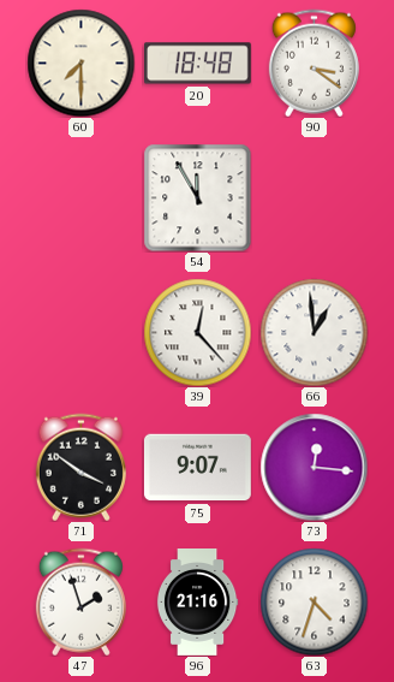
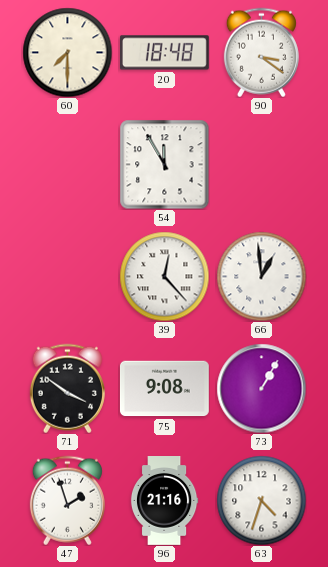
75: 9:07 -> 9:08
73: 12:16 -> 1:05
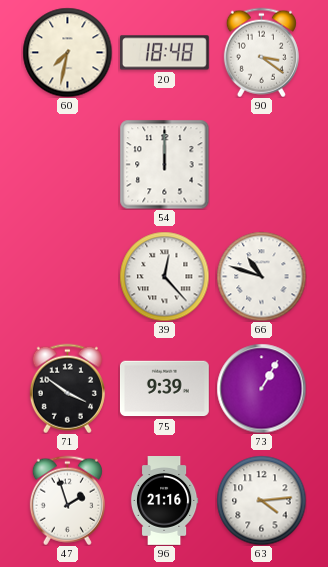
60: 7:30 -> 7:32
54: 11:55 -> 12:00
66: 12:59 -> 10:48
75: 9:08 -> 9:39
63: 4:33 -> 4:14
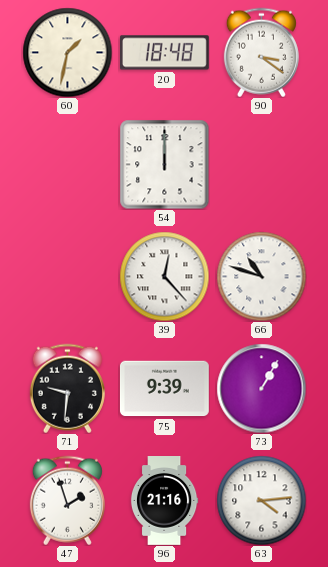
60: 7:32 -> 1:32
71: 3:51 -> 9:31
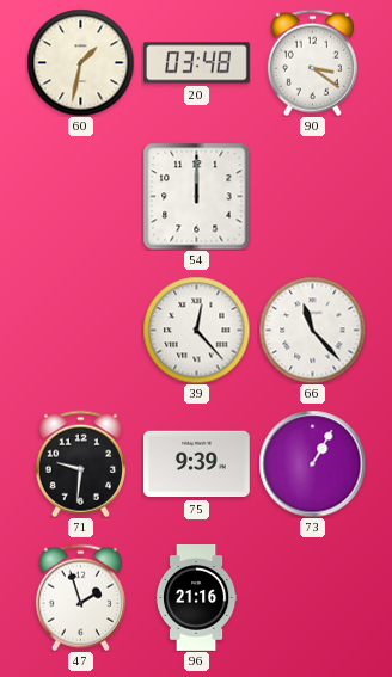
20: 18:48 -> 03:48
66: 10:48 -> 11:23
63: 4:14 -> none
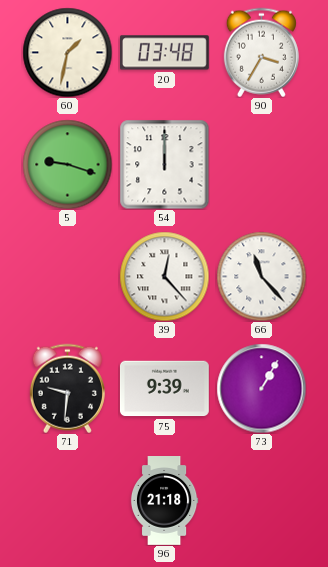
90: 3:21 -> 3:35
5: none -> 9:18
47: 1:57 -> none
96: 21:16 -> 21:18
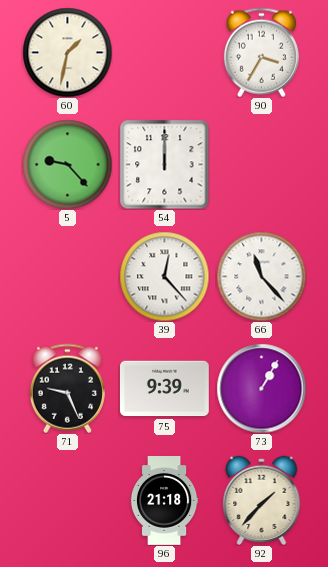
20: 03:48 -> none
5: 9:18 -> 9:23
71: 9:31 -> 9:26
92: none -> 1:37
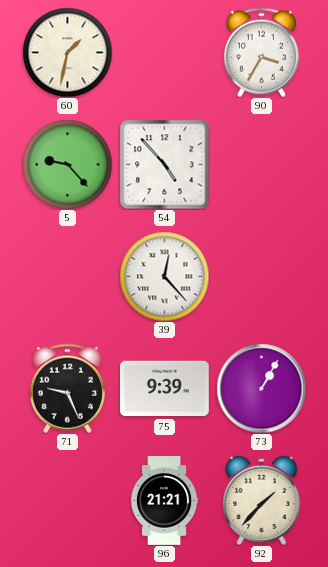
54: 12:00 -> 4:53
66: 11:23 -> none
96: 21:18 -> 21:21
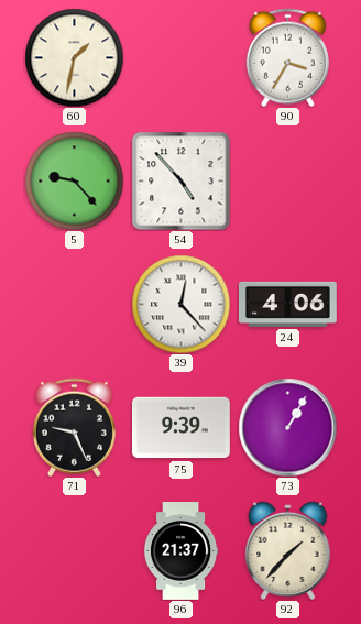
24: none -> 4:06
96: 21:21 -> 21:37
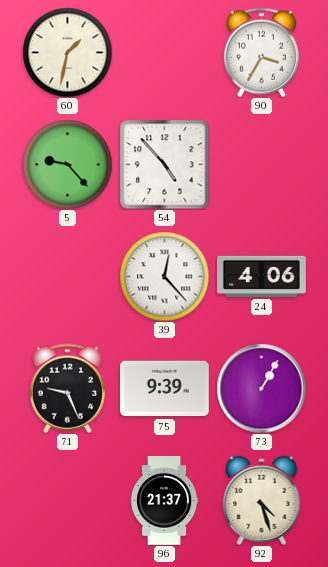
92: 1:37 -> 4:27
